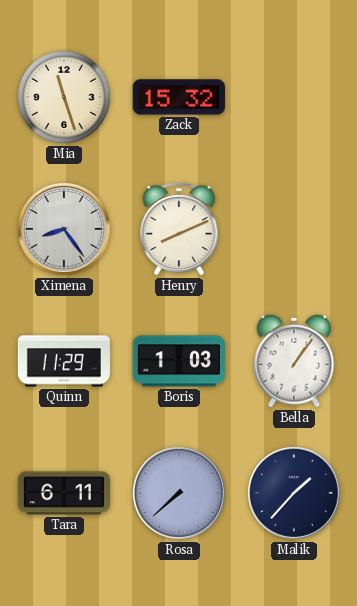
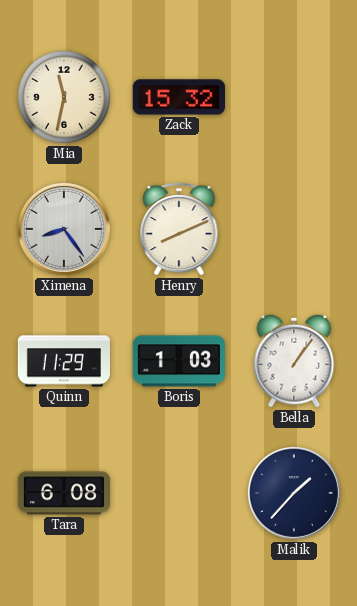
Mia: 11:27 -> 11:32
Tara: 6:11 -> 6:08
Rosa: 7:38 -> none
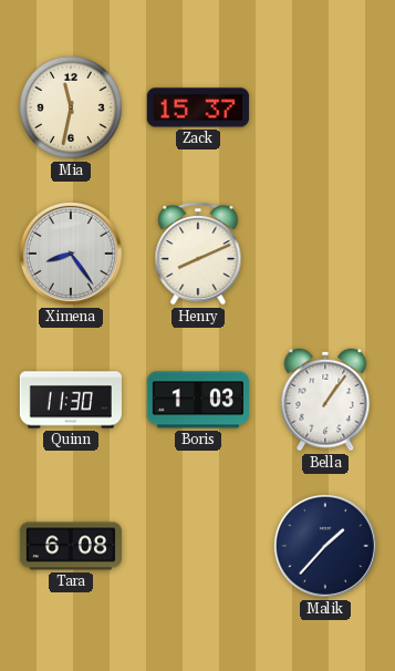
Zack: 15:32 -> 15:37
Quinn: 11:29 -> 11:30
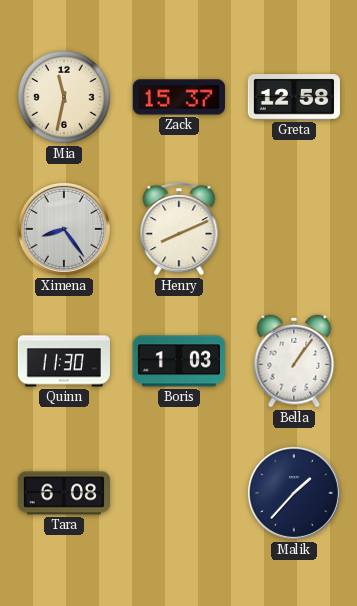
Greta: none -> 12:58
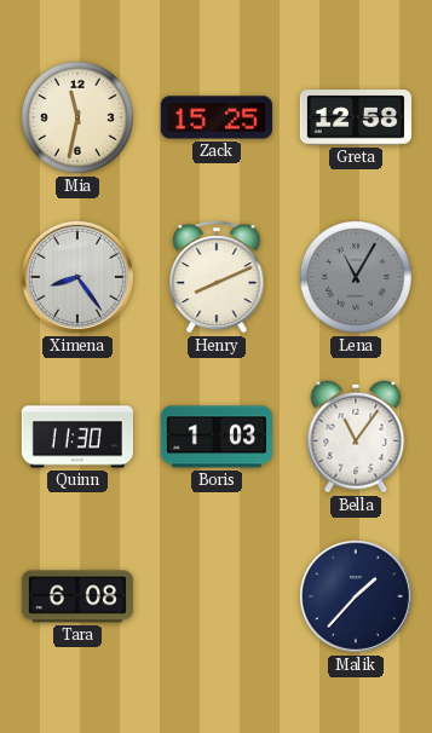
Zack: 15:37 -> 15:25
Lena: none -> 11:05
Bella: 1:06 -> 11:06
